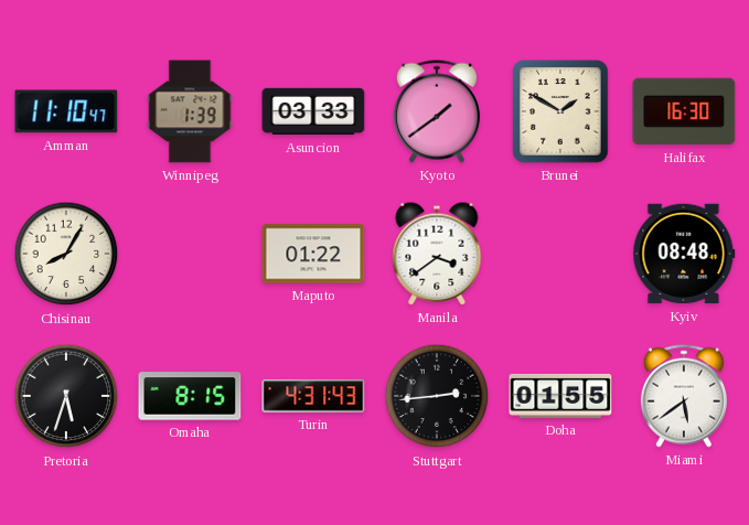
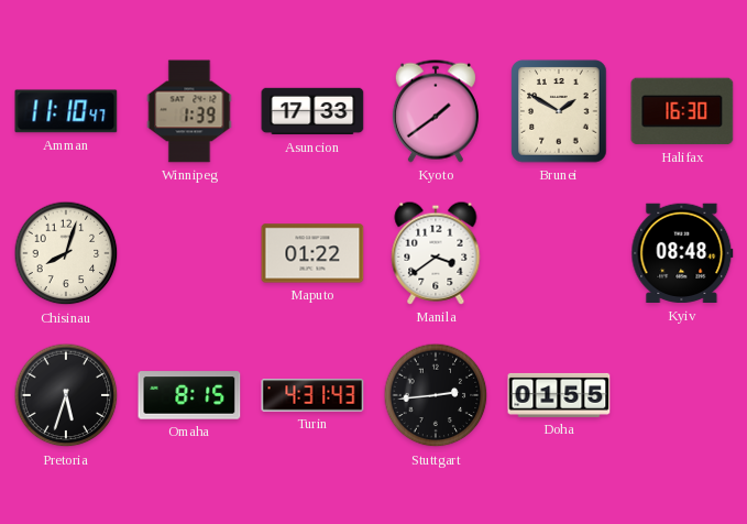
Asuncion: 03:33 -> 17:33
Chisinau: 8:05 -> 8:03
Miami: 5:39 -> none
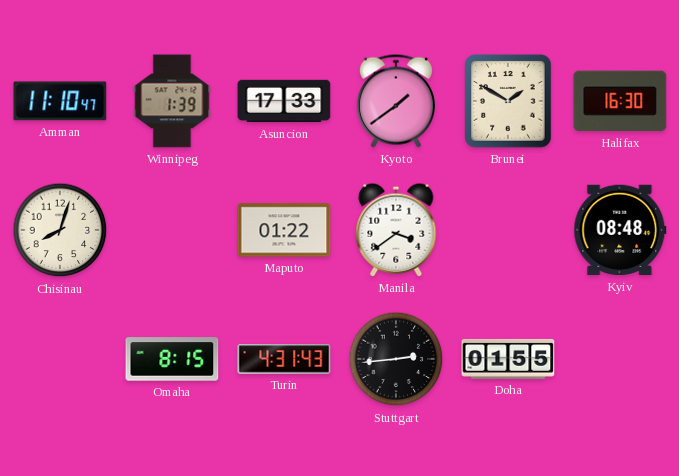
Pretoria: 5:33 -> none
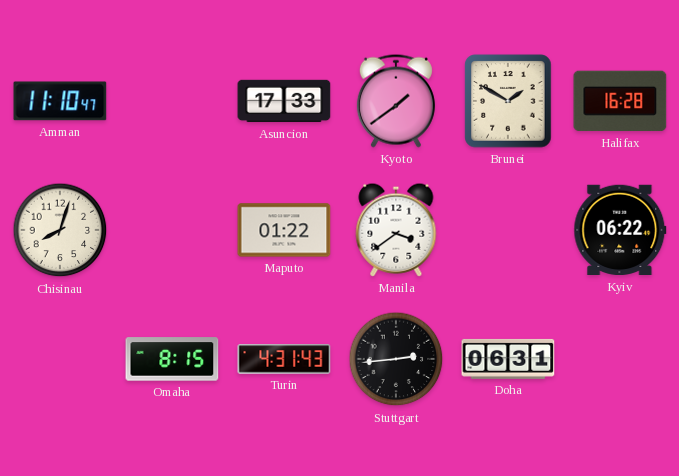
Winnipeg: 1:39 -> none
Halifax: 16:30 -> 16:28
Kyiv: 08:48 -> 06:22
Doha: 01:55 -> 06:31
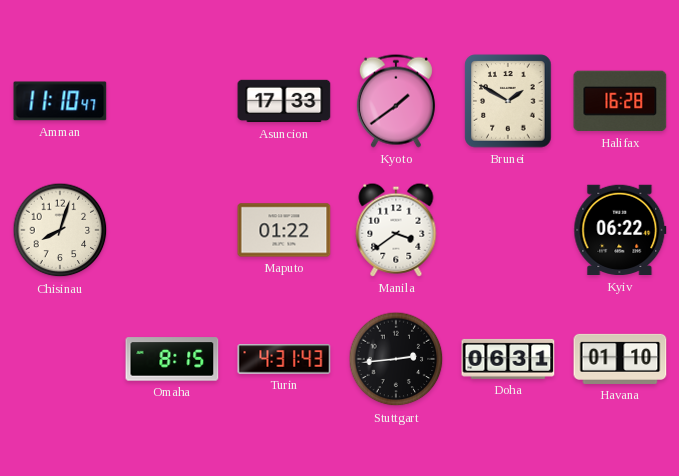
Havana: none -> 01:10
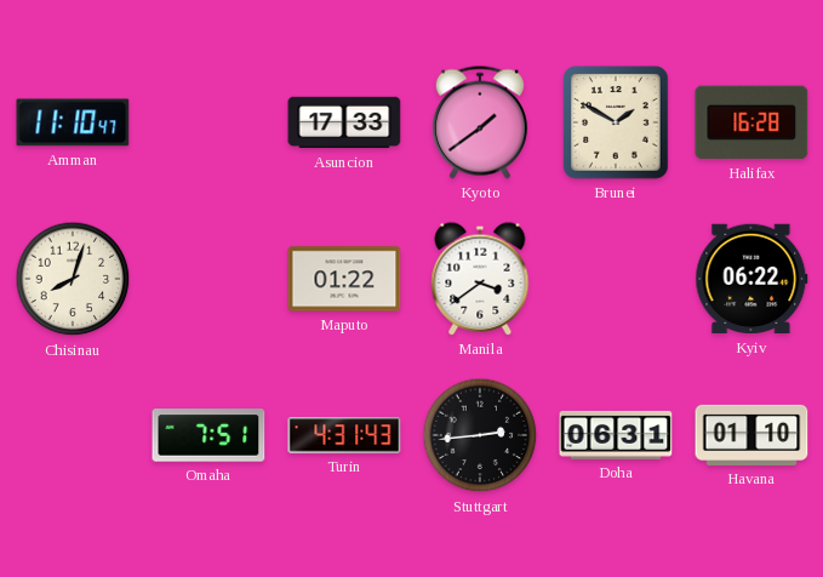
Omaha: 8:15 -> 7:51
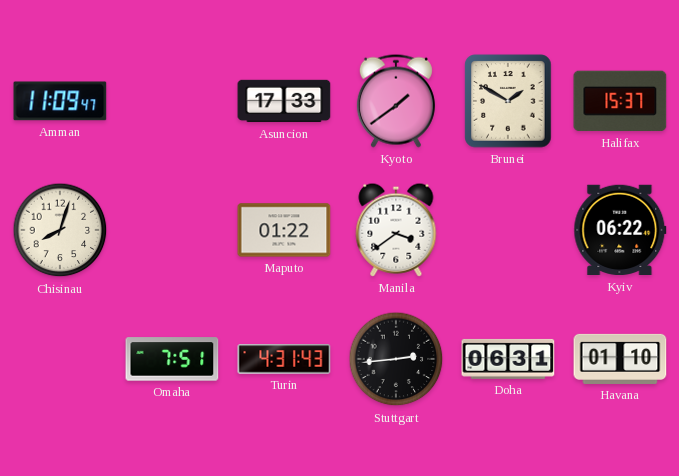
Amman: 11:10 -> 11:09
Halifax: 16:28 -> 15:37
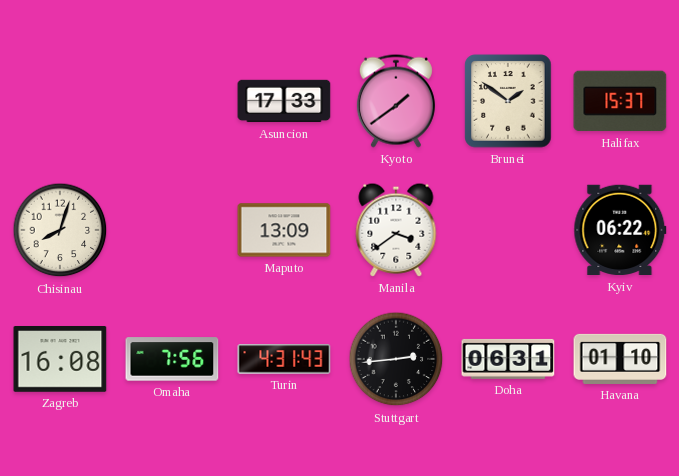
Amman: 11:09 -> none
Brunei: 1:50 -> 1:51
Maputo: 01:22 -> 13:09
Zagreb: none -> 16:08
Omaha: 7:51 -> 7:56
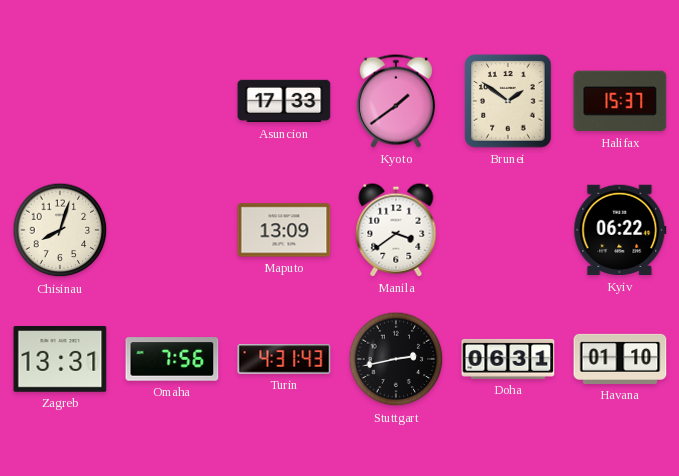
Zagreb: 16:08 -> 13:31
Stuttgart: 2:44 -> 2:43
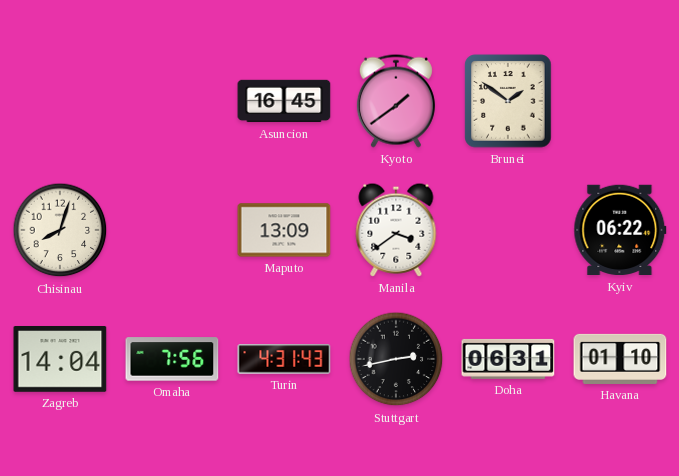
Asuncion: 17:33 -> 16:45
Halifax: 15:37 -> none
Zagreb: 13:31 -> 14:04
